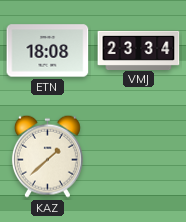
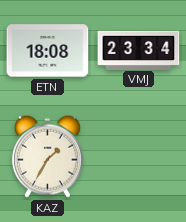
KAZ: 1:38 -> 1:35
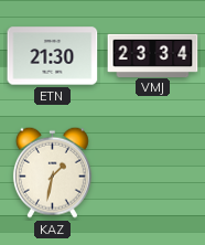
ETN: 18:08 -> 21:30
KAZ: 1:35 -> 1:32
